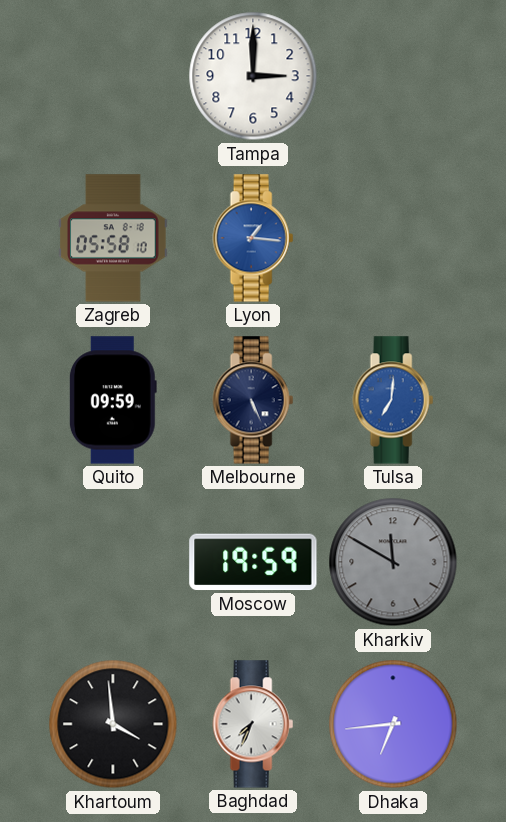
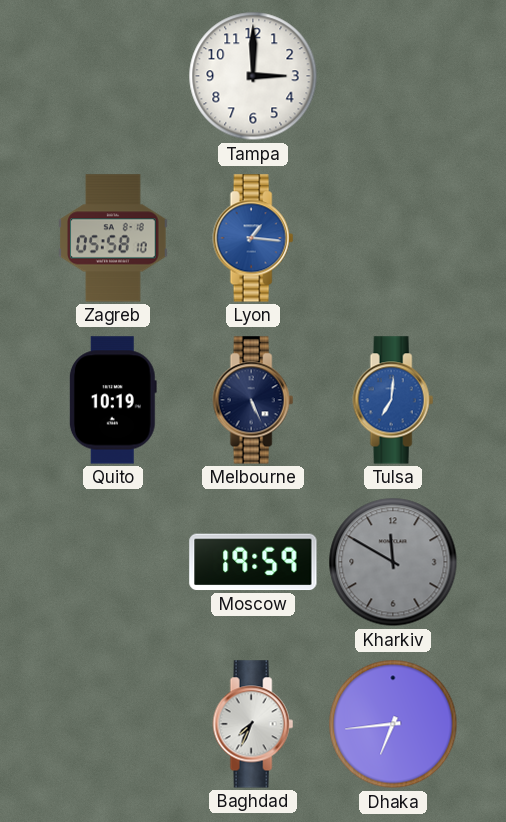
Quito: 09:59 -> 10:19
Khartoum: 3:59 -> none
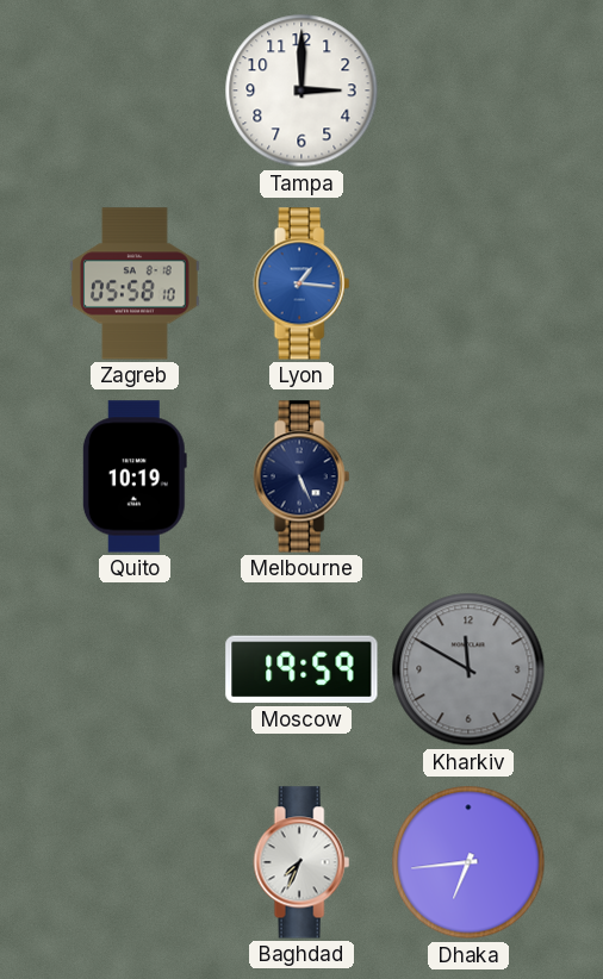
Tulsa: 7:01 -> none
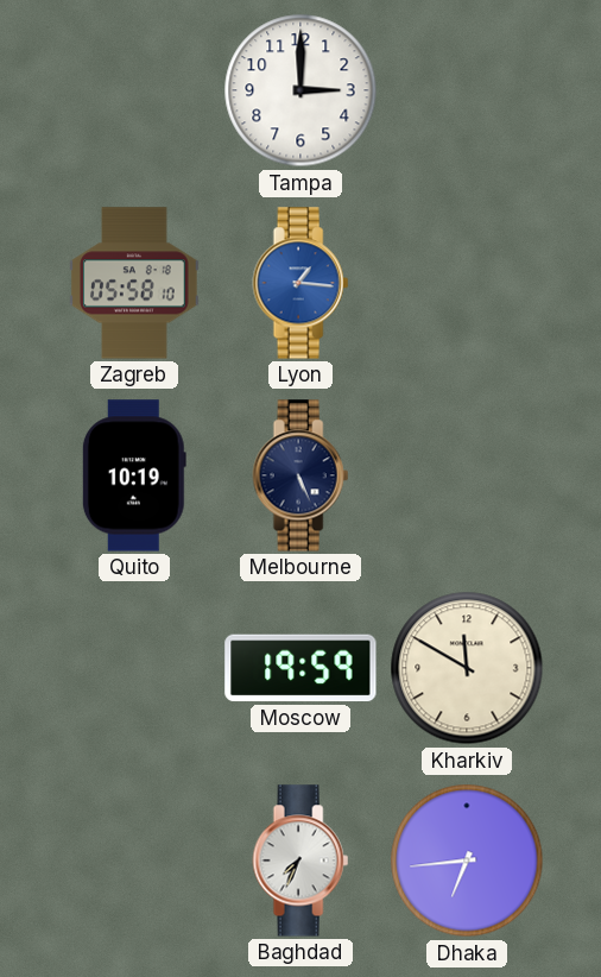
Kharkiv dial: grey -> cream
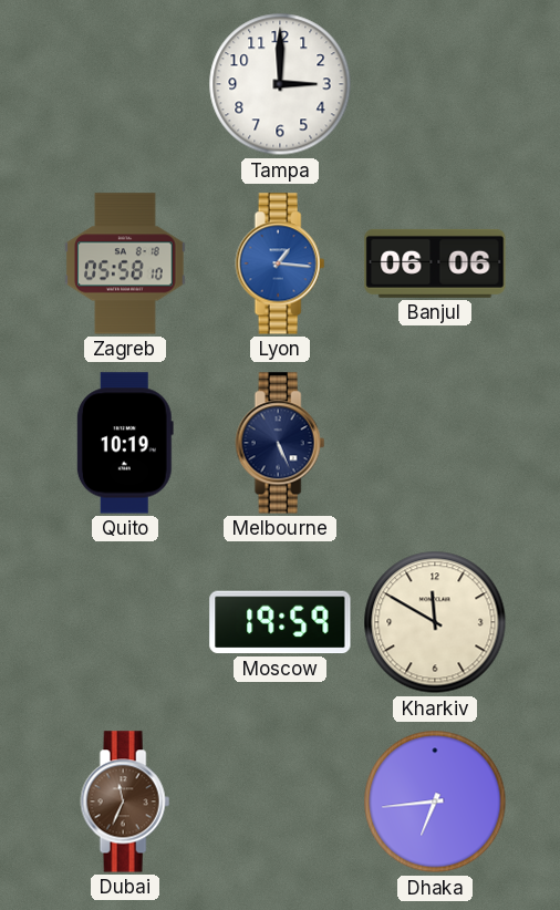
Banjul: none -> 06:06
Dubai: none -> 11:34
Baghdad: 7:34 -> none
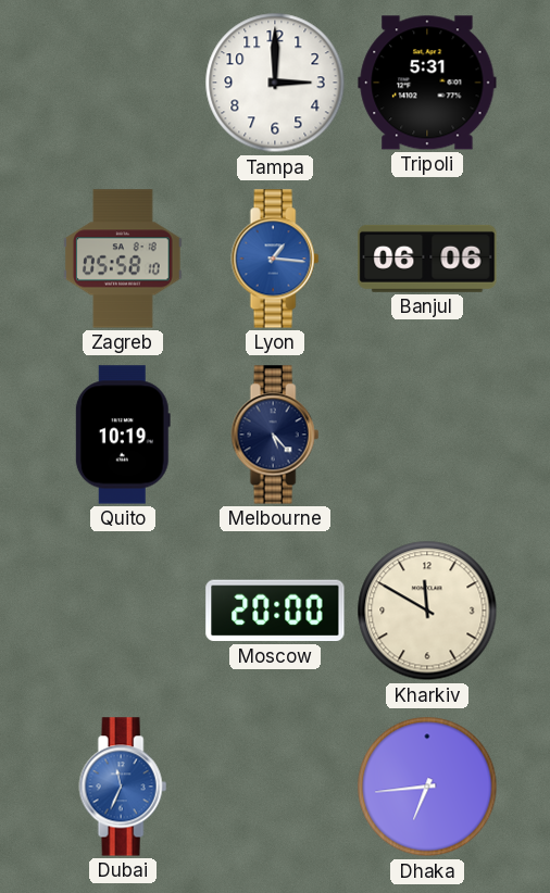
Tripoli: none -> 5:31
Melbourne: 5:26 -> 5:23
Moscow: 19:59 -> 20:00
Dubai dial: brown -> blue
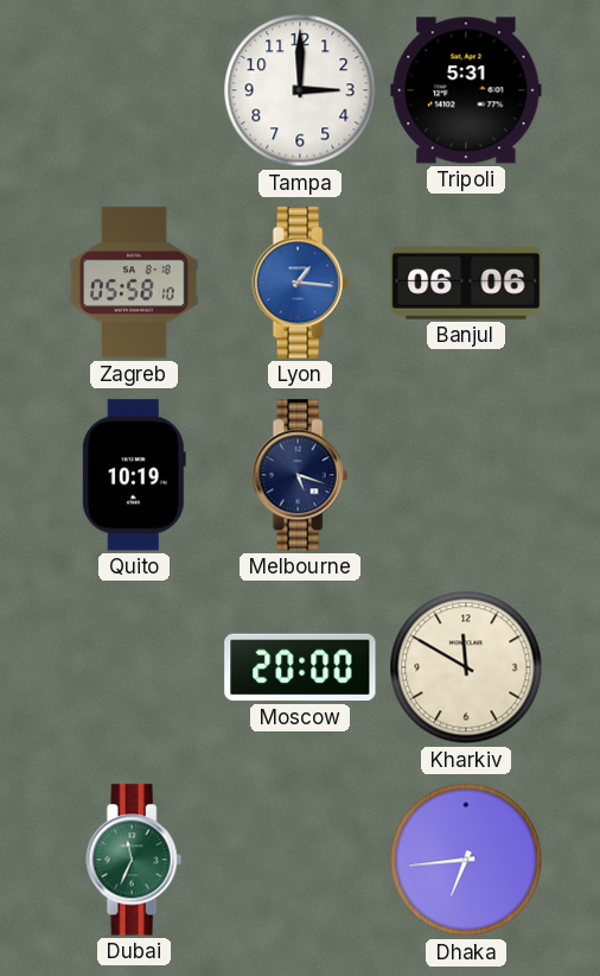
Melbourne: 5:23 -> 5:18
Dubai dial: blue -> green
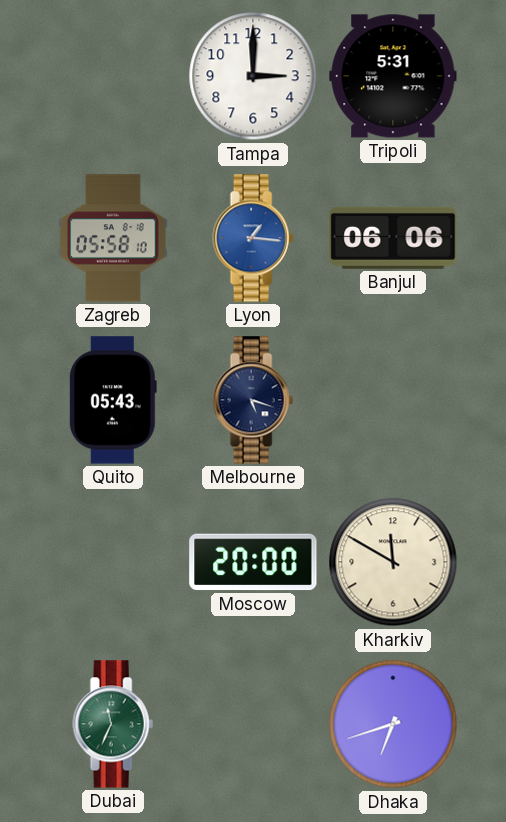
Quito: 10:19 -> 05:43
Dhaka: 6:44 -> 6:42
